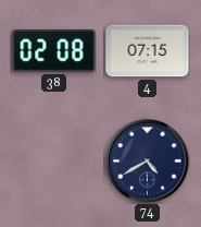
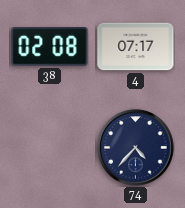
4: 07:15 -> 07:17
74: 4:40 -> 4:37
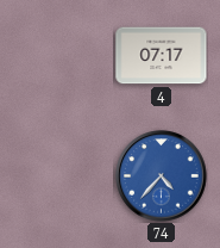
38: 02:08 -> none
74 dial: navy -> blue
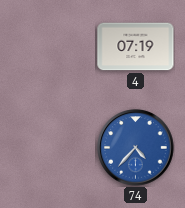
4: 07:17 -> 07:19
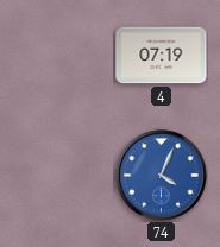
74: 4:37 -> 4:04
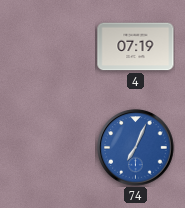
74: 4:04 -> 7:04
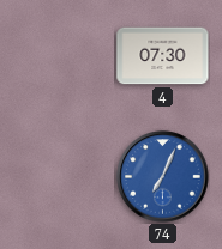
4: 07:19 -> 07:30
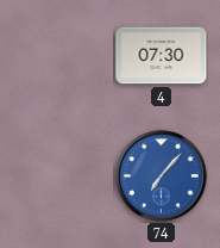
74: 7:04 -> 7:07
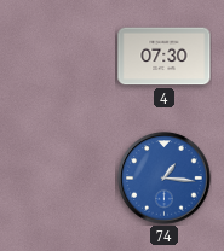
74: 7:07 -> 1:16
